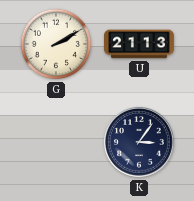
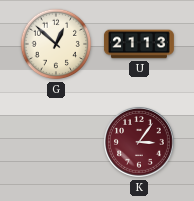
G: 2:10 -> 12:52
K dial: navy -> burgundy
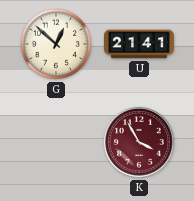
U: 21:13 -> 21:41
K: 3:06 -> 3:55
